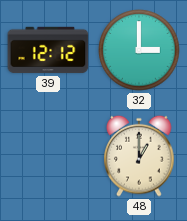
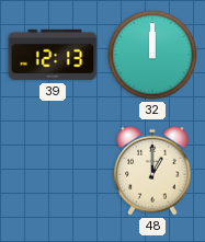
39: 12:12 -> 12:13
32: 3:00 -> 12:00
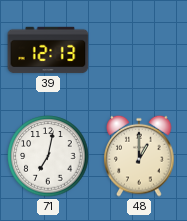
32: 12:00 -> none
71: none -> 7:02
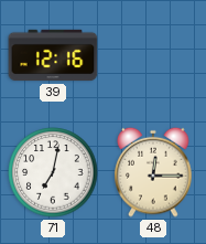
39: 12:13 -> 12:16
48: 1:00 -> 12:15
